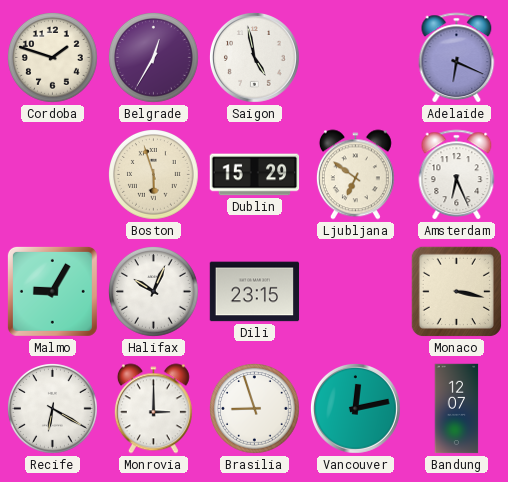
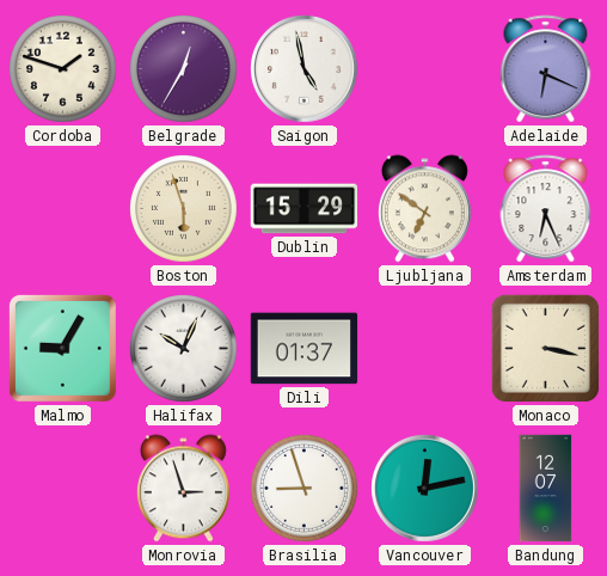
Dili: 23:15 -> 01:37
Recife: 6:20 -> none
Monrovia: 3:00 -> 2:57
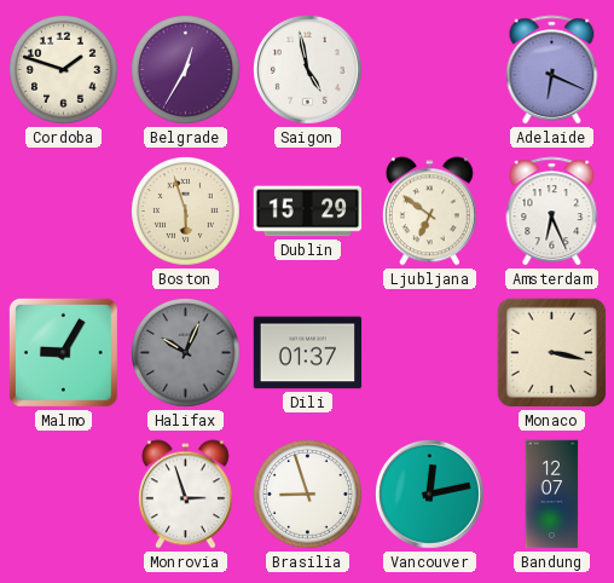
Halifax dial: white -> grey
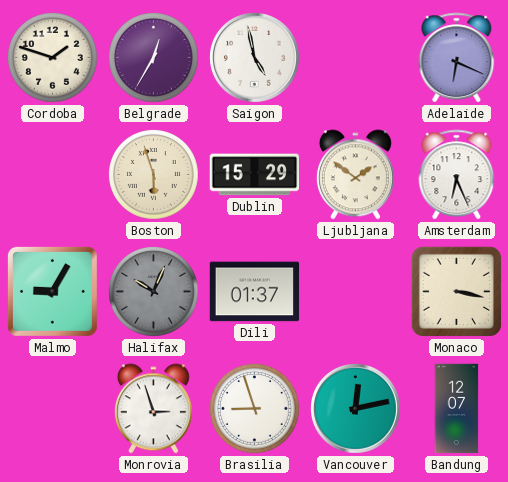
Ljubljana: 6:51 -> 1:51
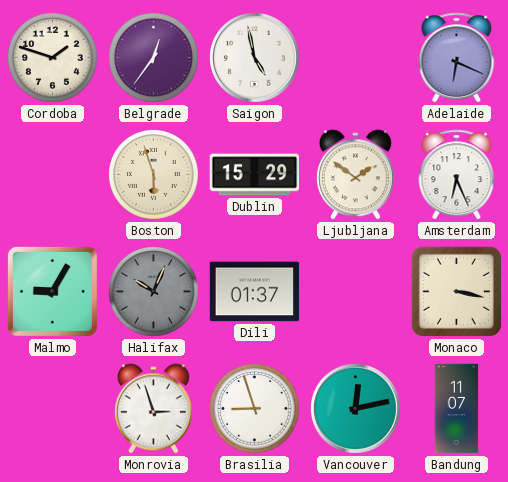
Belgrade: 12:35 -> 12:36
Bandung: 12:07 -> 11:07
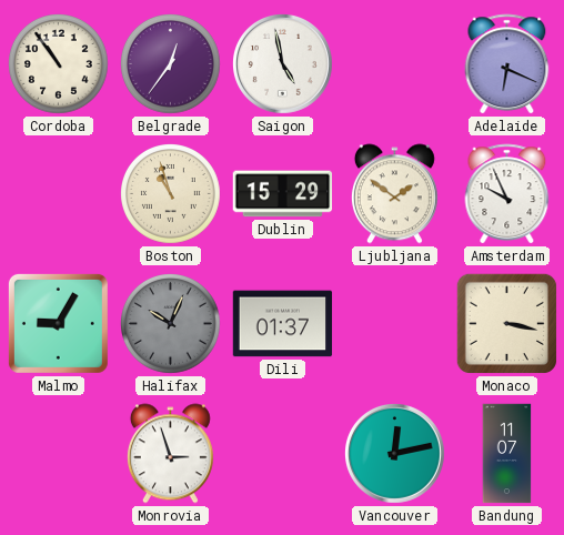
Cordoba: 1:48 -> 10:54
Boston: 5:57 -> 10:57
Amsterdam: 6:26 -> 9:56
Brasilia: 8:57 -> none
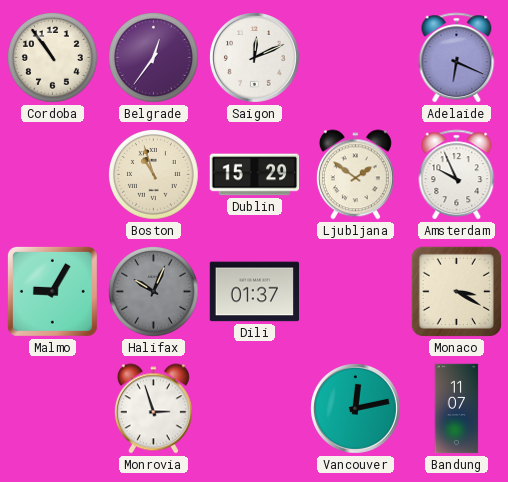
Saigon: 4:58 -> 12:11
Monaco: 3:17 -> 3:20
